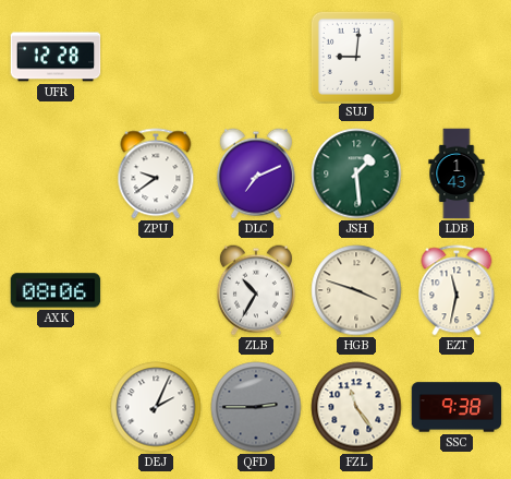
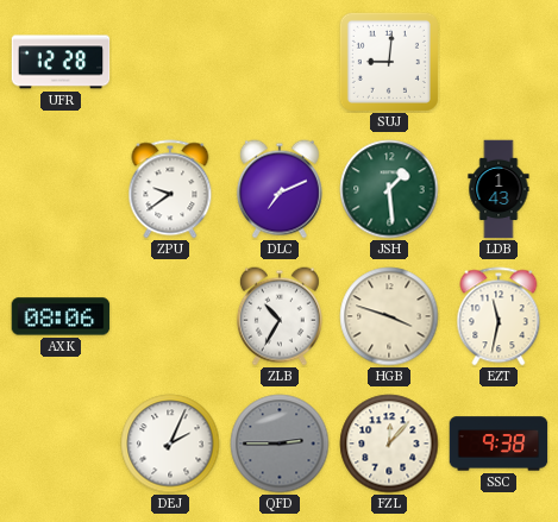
FZL: 11:24 -> 12:07
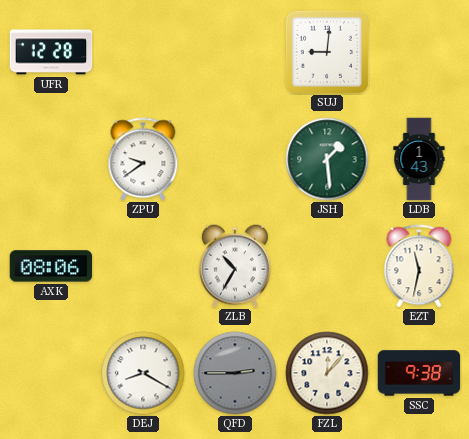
DLC: 7:11 -> none
HGB: 3:48 -> none
DEJ: 2:04 -> 8:20
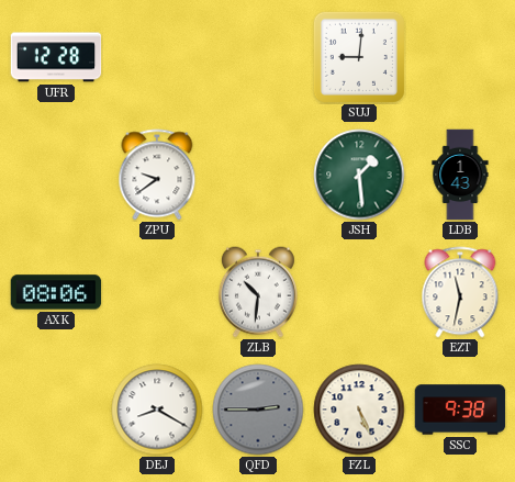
ZLB: 10:35 -> 10:31
FZL: 12:07 -> 5:26
